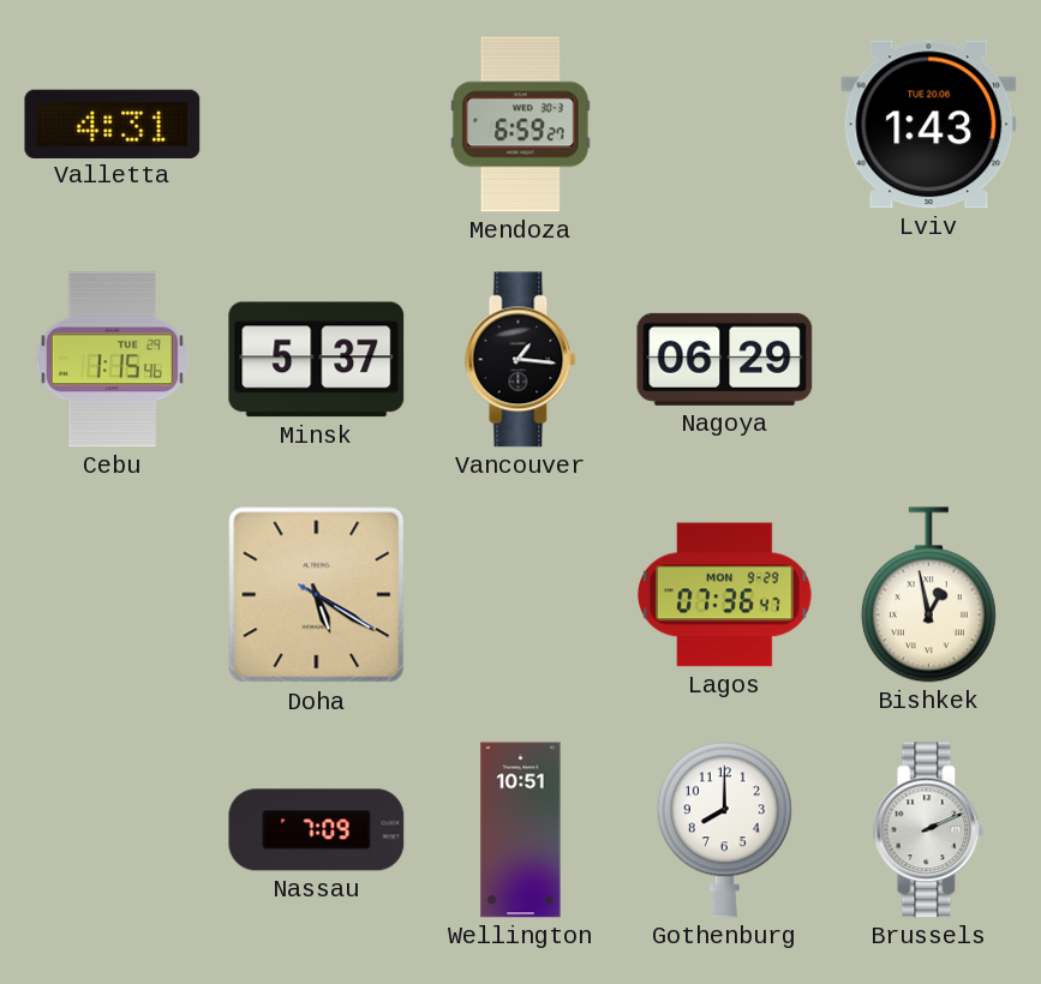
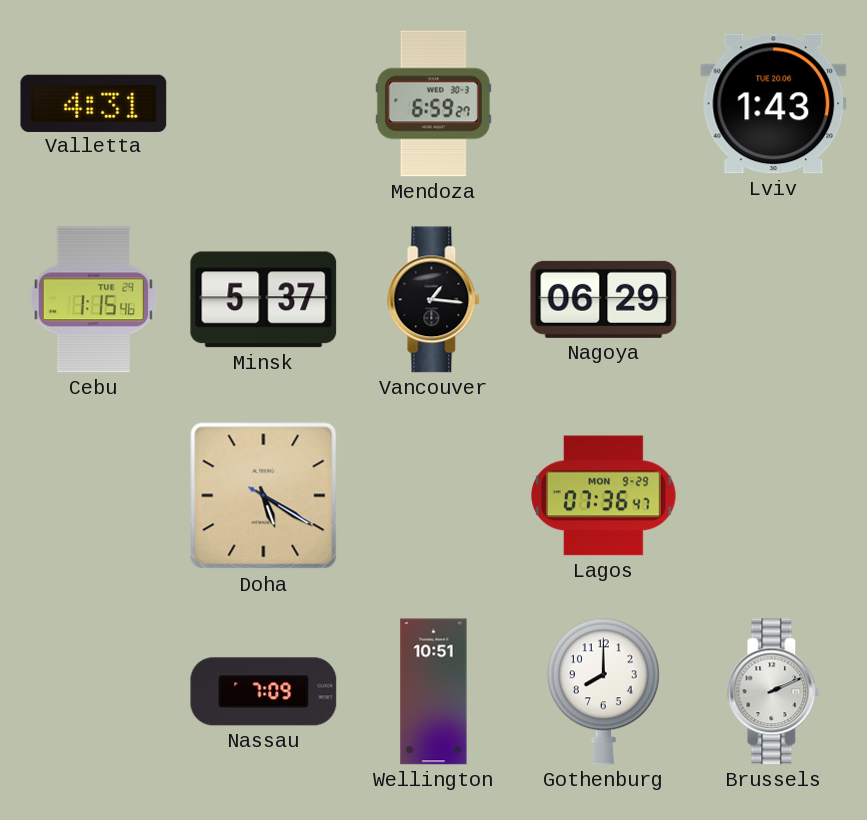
Bishkek: 12:58 -> none
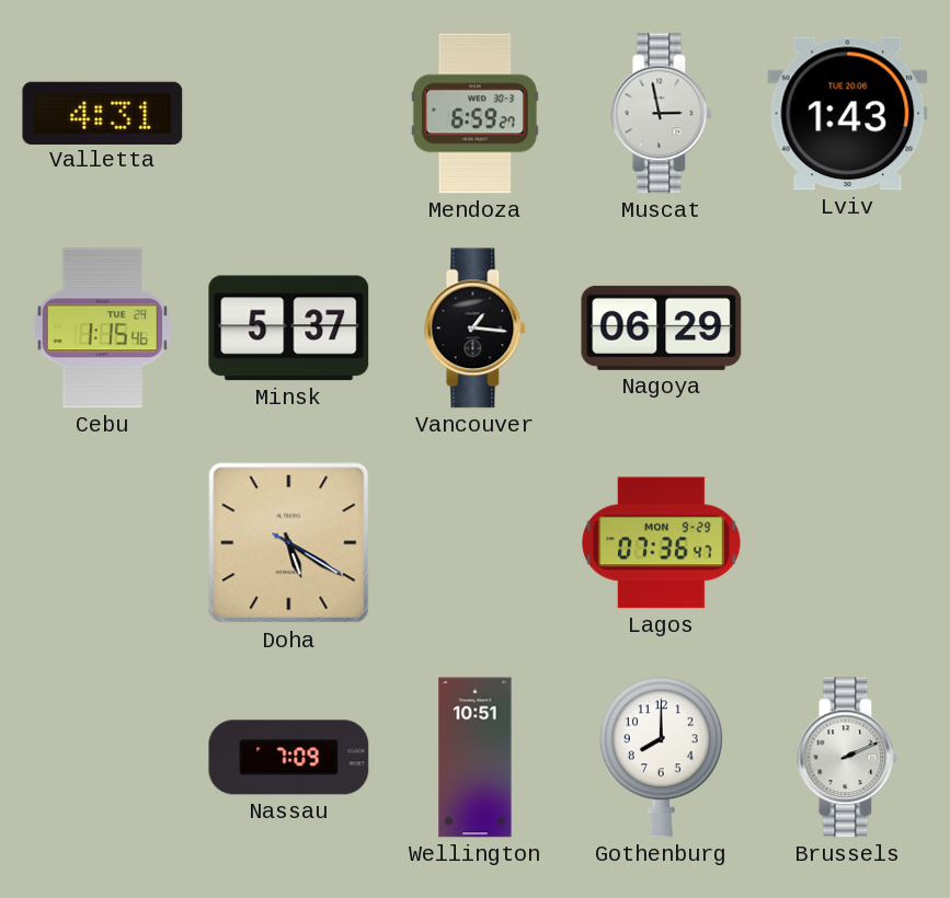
Muscat: none -> 2:58
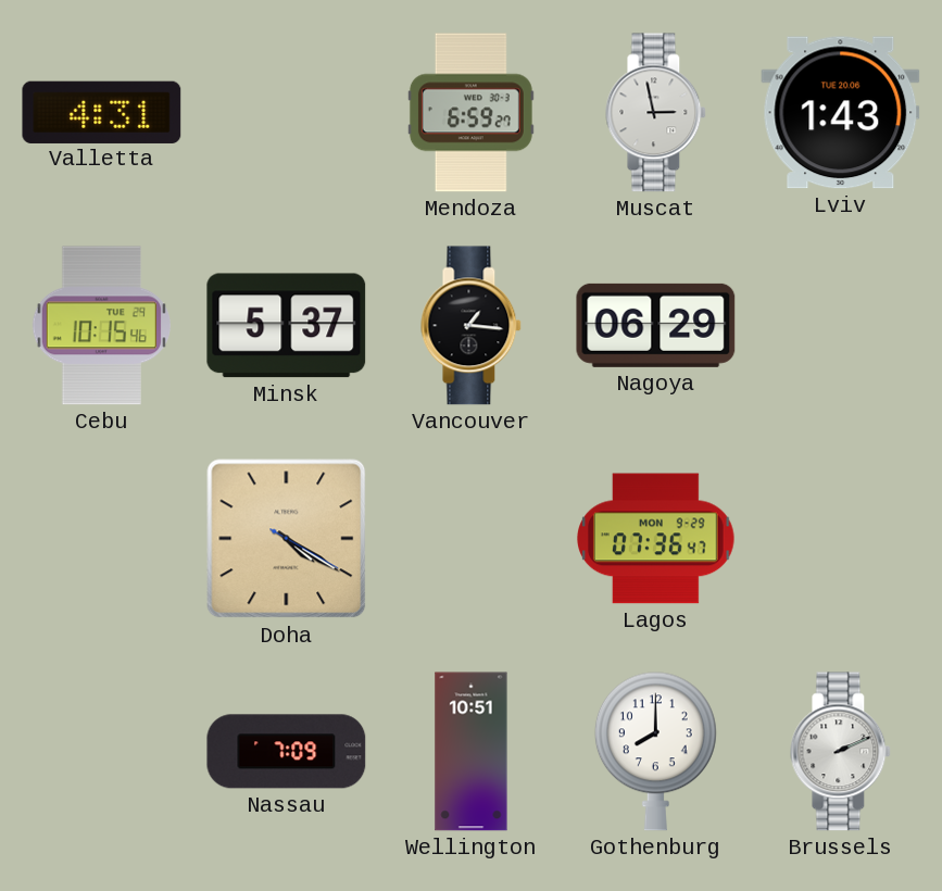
Cebu: 1:15 -> 10:15
Doha: 5:20 -> 4:20
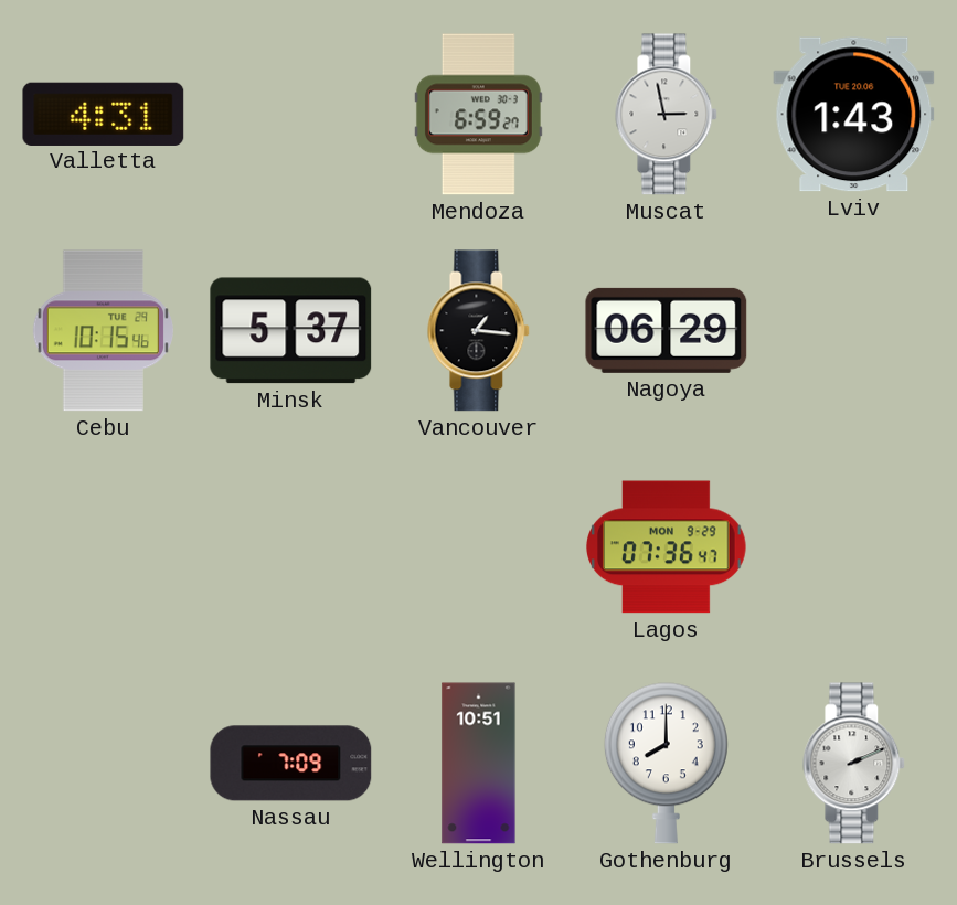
Doha: 4:20 -> none
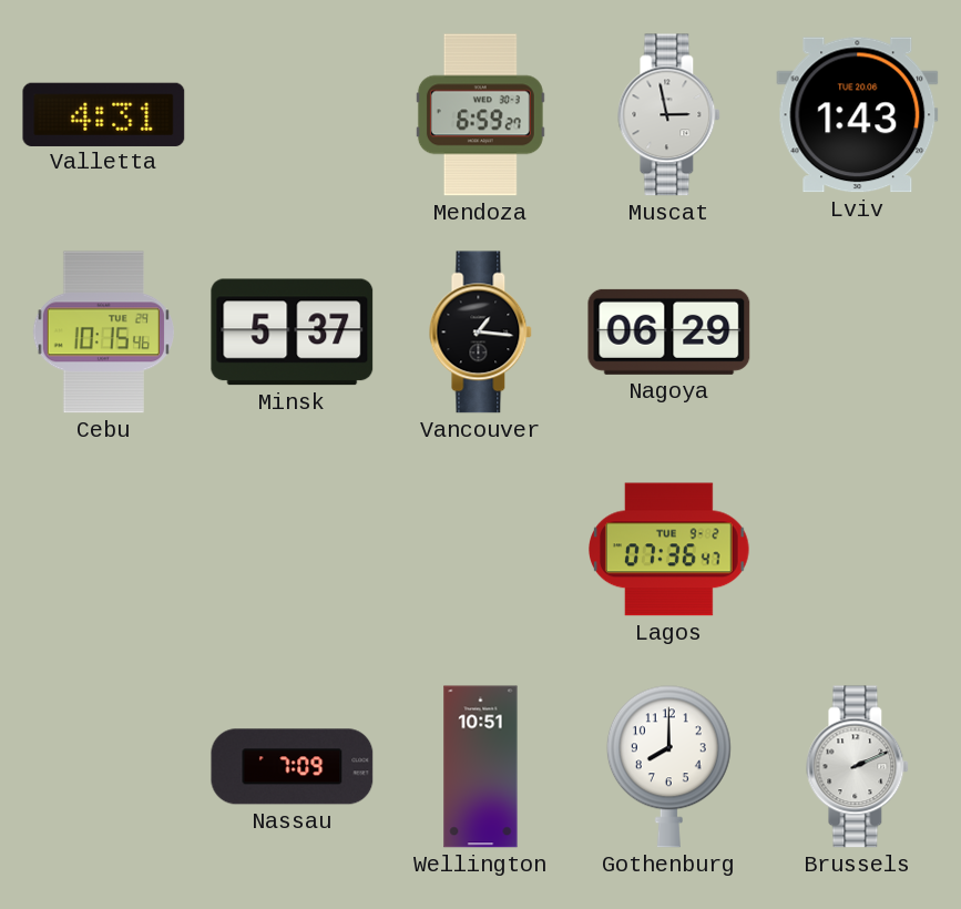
Lagos date: MON 9-29 -> TUE 9-2
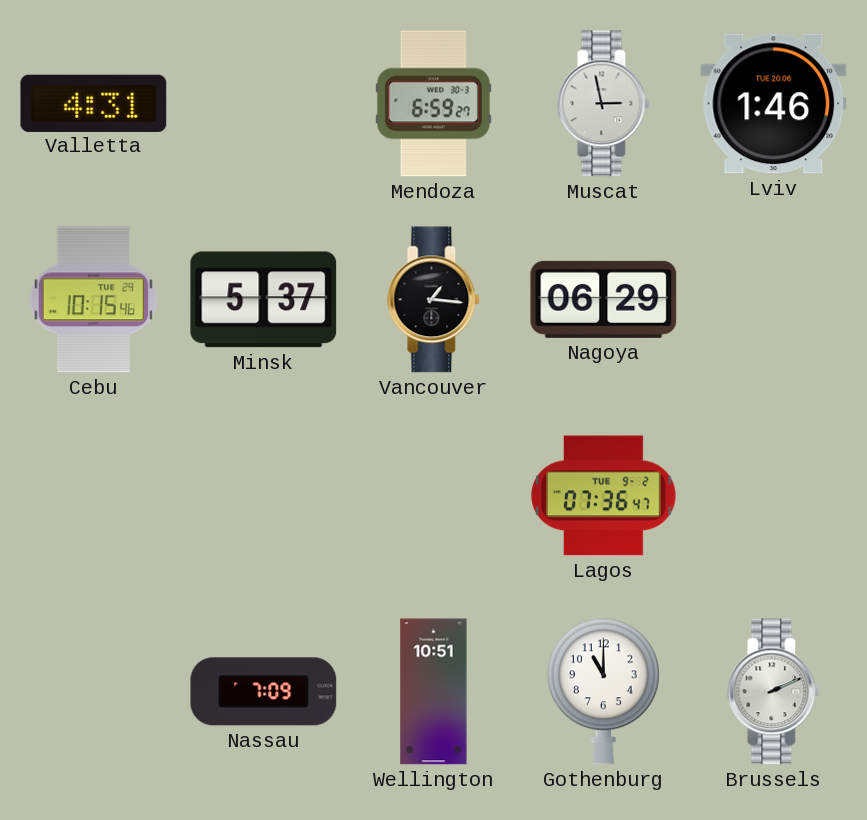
Lviv: 1:43 -> 1:46
Gothenburg: 8:00 -> 11:00
